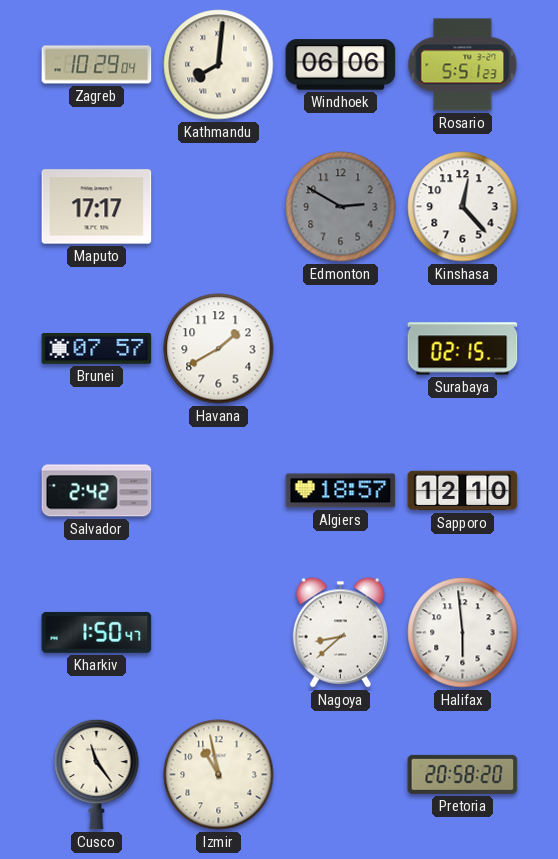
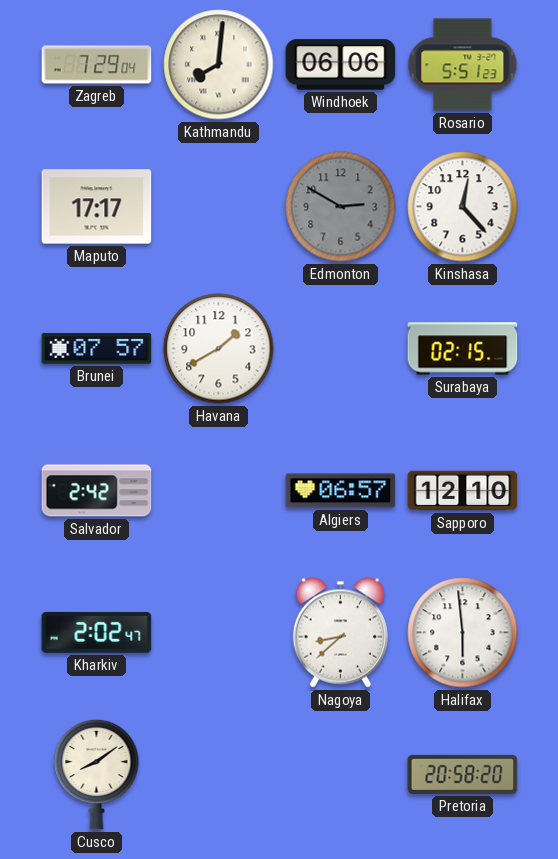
Zagreb: 10:29 -> 7:29
Algiers: 18:57 -> 06:57
Kharkiv: 1:50 -> 2:02
Cusco: 11:24 -> 8:09
Izmir: 10:58 -> none
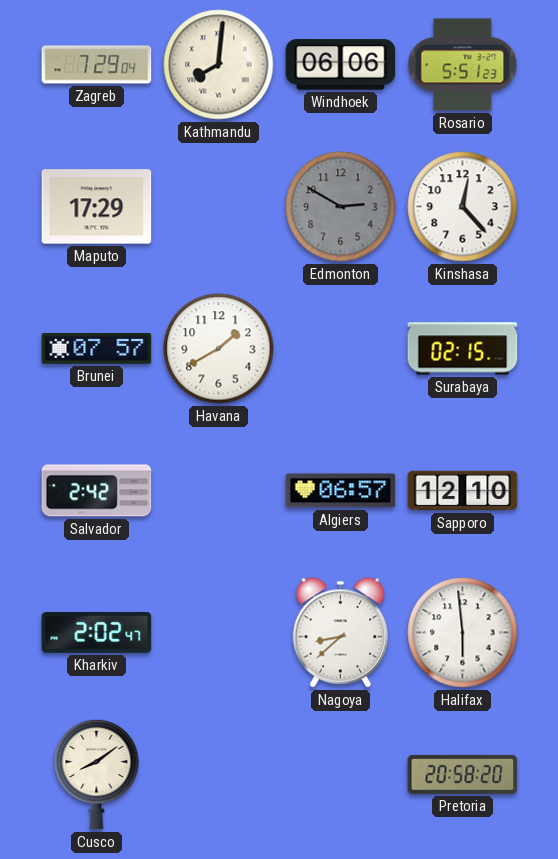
Maputo: 17:17 -> 17:29
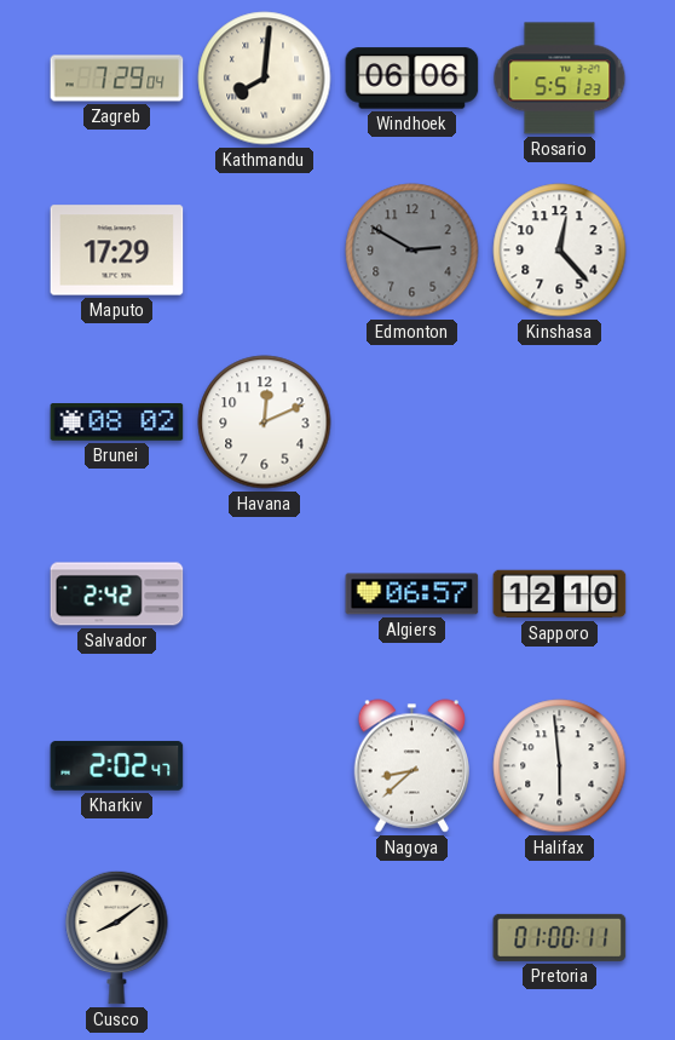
Brunei: 07:57 -> 08:02
Havana: 1:40 -> 12:11
Surabaya: 02:15 -> none
Pretoria: 20:58 -> 01:00
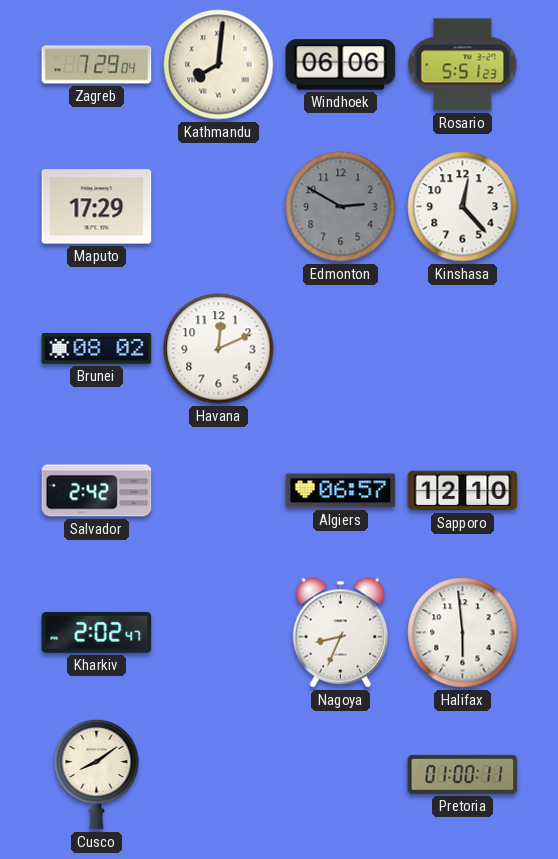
Nagoya: 8:38 -> 8:34
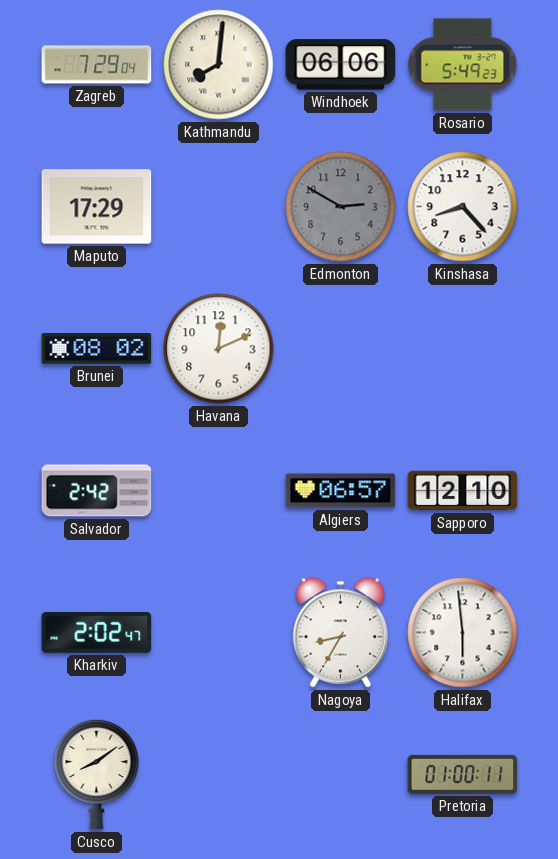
Rosario: 5:51 -> 5:49
Kinshasa: 12:23 -> 8:23
Nagoya: 8:34 -> 8:35
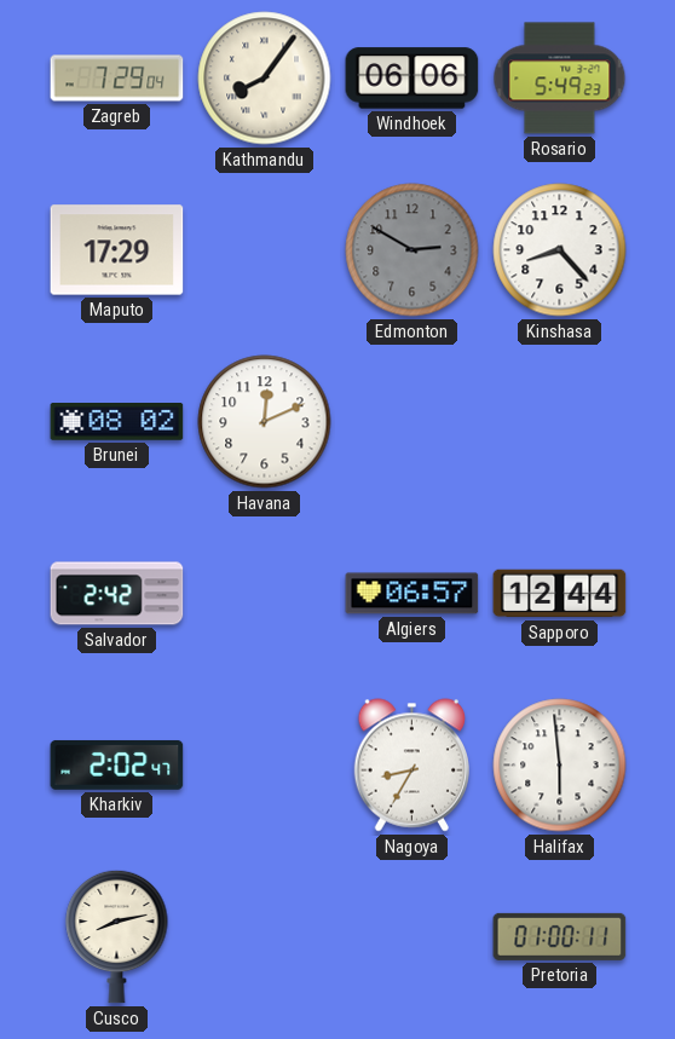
Kathmandu: 8:01 -> 8:06
Sapporo: 12:10 -> 12:44
Cusco: 8:09 -> 8:13
